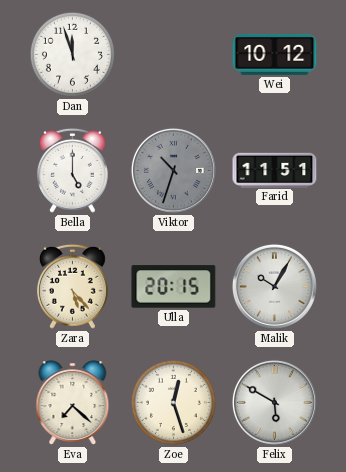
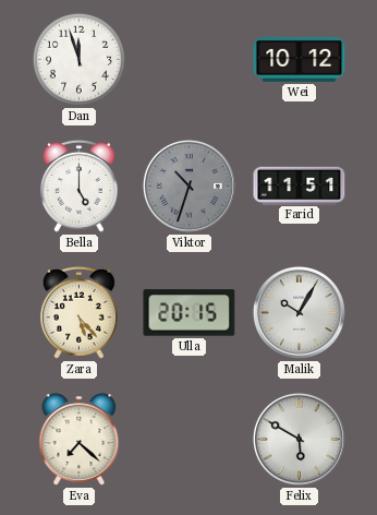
Zoe: 12:27 -> none
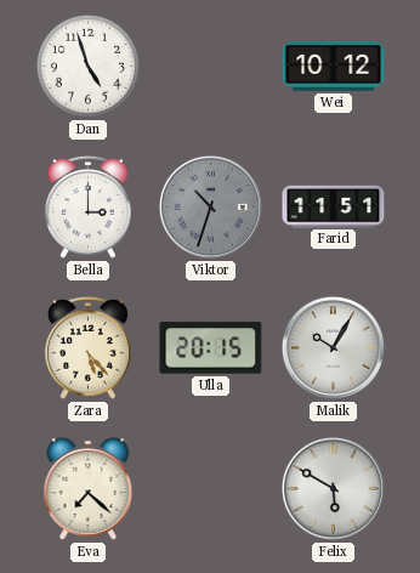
Dan: 11:57 -> 4:57
Bella: 5:00 -> 3:00
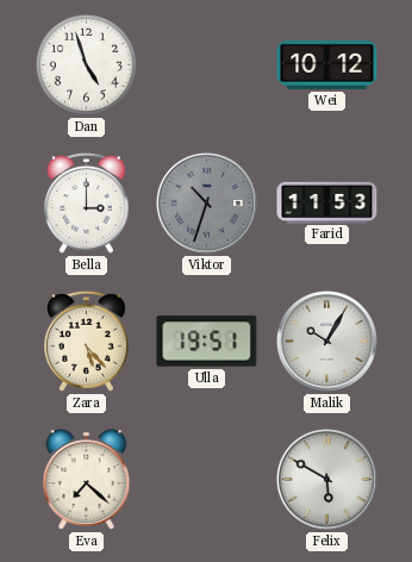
Farid: 11:51 -> 11:53
Ulla: 20:15 -> 19:51
